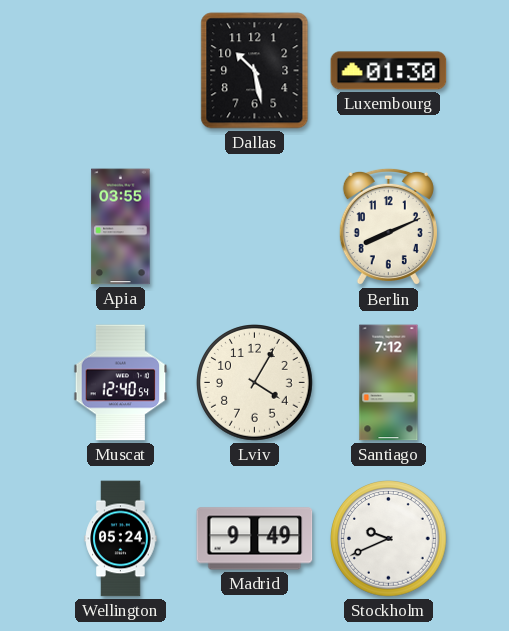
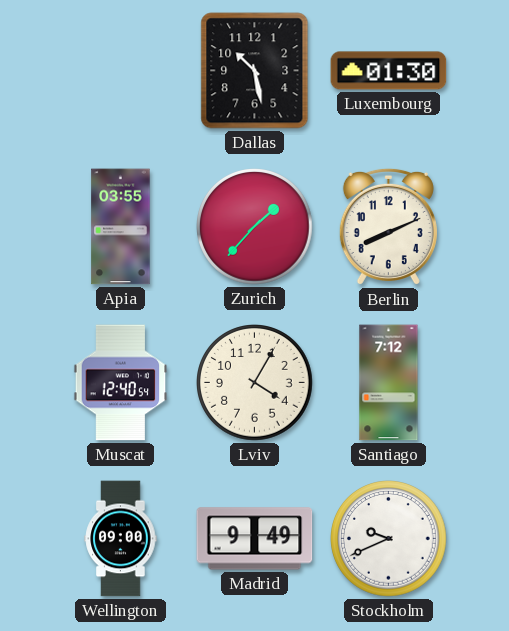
Zurich: none -> 1:37
Wellington: 05:24 -> 09:00
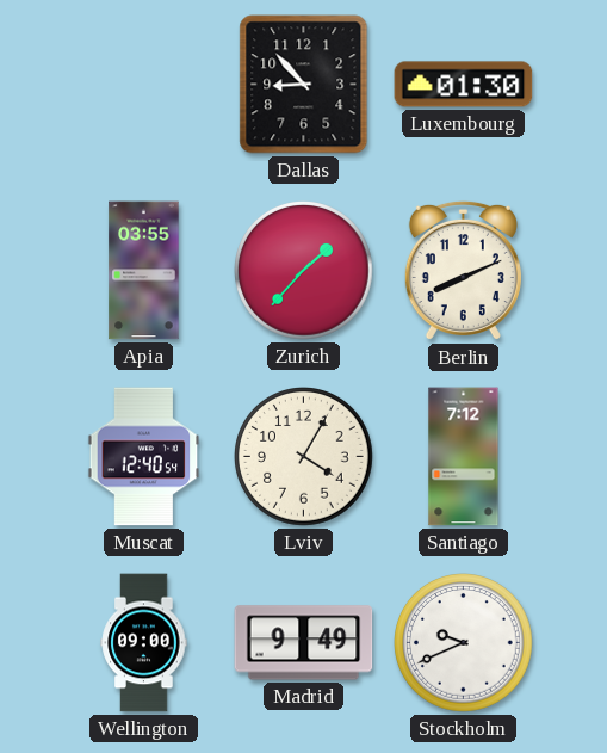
Dallas: 10:28 -> 8:53
